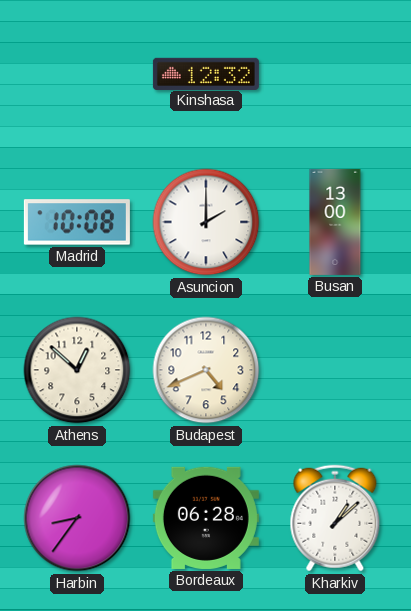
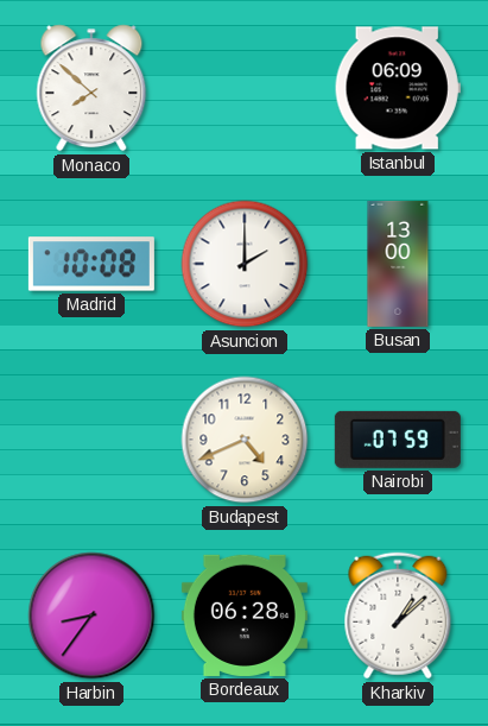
Monaco: none -> 7:52
Kinshasa: 12:32 -> none
Istanbul: none -> 06:09
Athens: 12:52 -> none
Nairobi: none -> 07:59
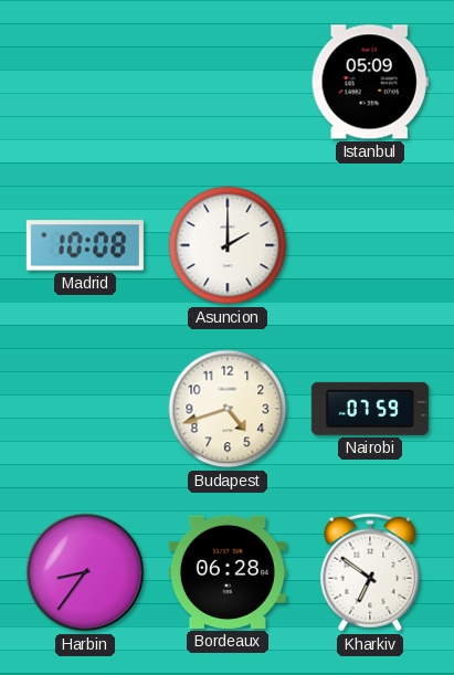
Monaco: 7:52 -> none
Istanbul: 06:09 -> 05:09
Busan: 13:00 -> none
Budapest: 4:41 -> 4:42
Kharkiv: 1:08 -> 6:51
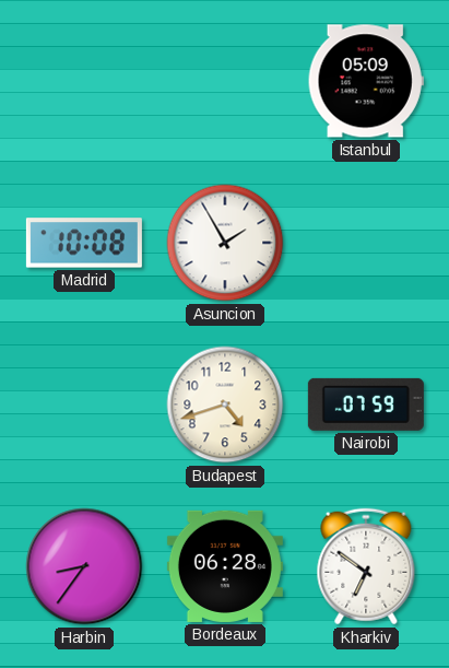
Asuncion: 2:00 -> 1:55
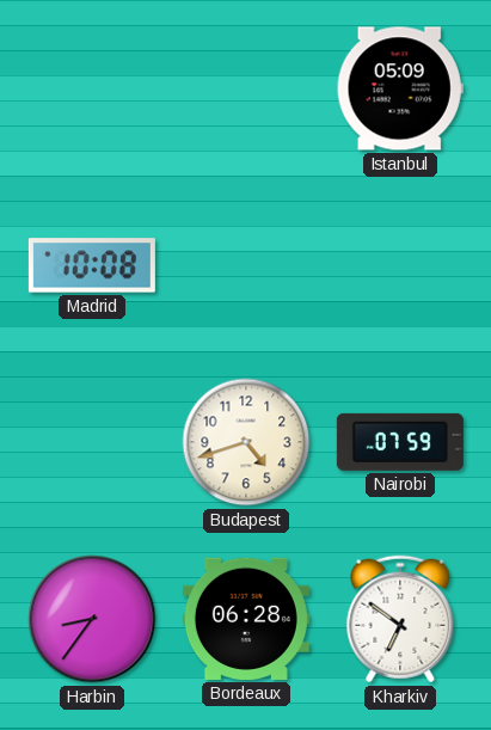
Asuncion: 1:55 -> none
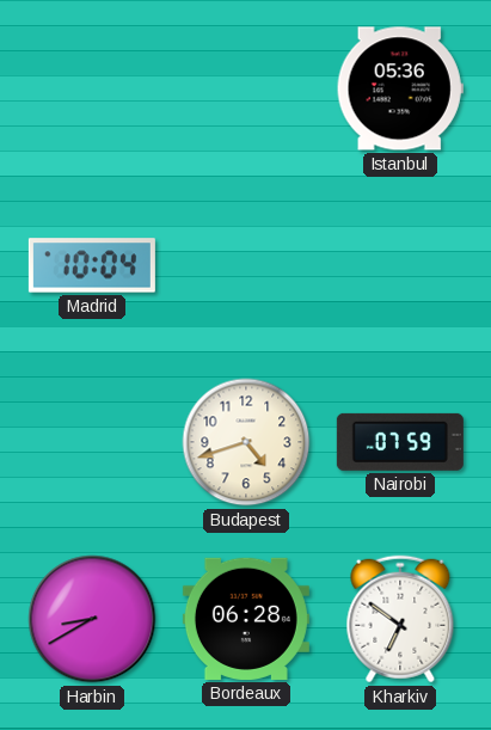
Istanbul: 05:09 -> 05:36
Madrid: 10:08 -> 10:04
Harbin: 8:36 -> 8:40
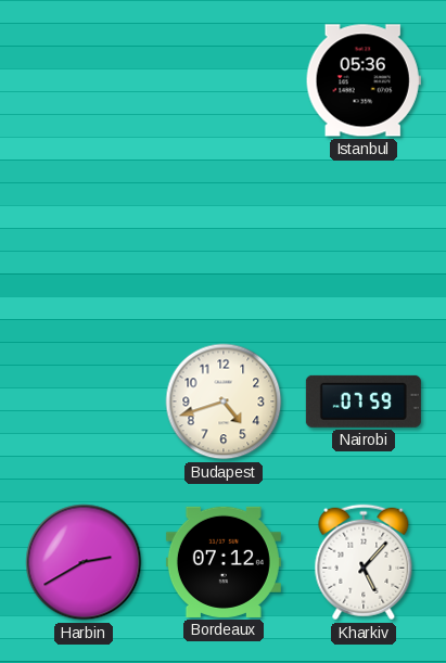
Madrid: 10:04 -> none
Harbin: 8:40 -> 2:40
Bordeaux: 06:28 -> 07:12
Kharkiv: 6:51 -> 5:07
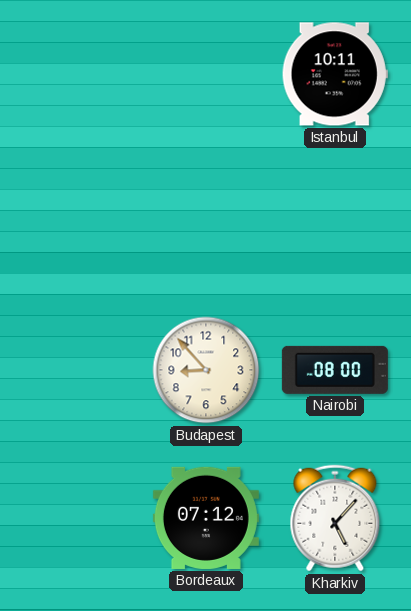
Istanbul: 05:36 -> 10:11
Budapest: 4:42 -> 8:53
Nairobi: 07:59 -> 08:00
Harbin: 2:40 -> none
